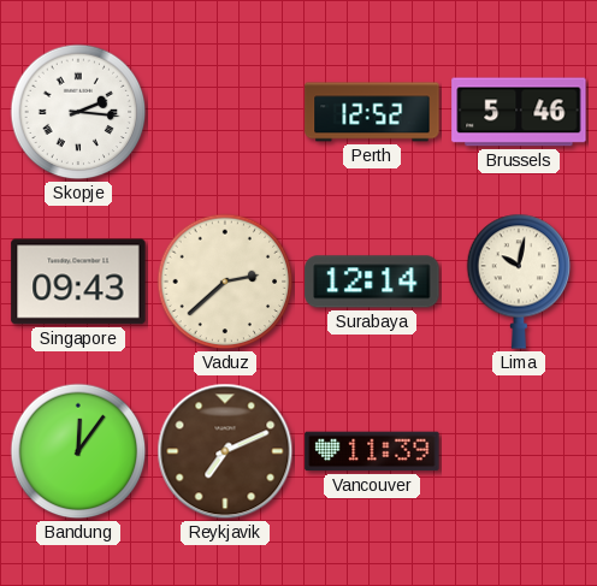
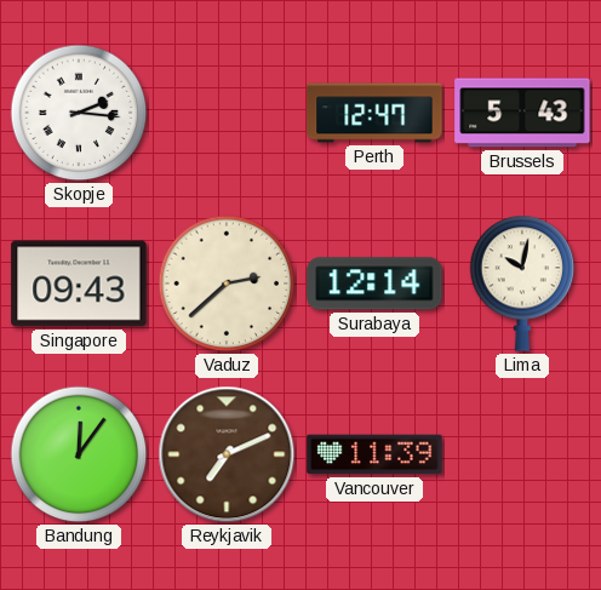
Perth: 12:52 -> 12:47
Brussels: 5:46 -> 5:43
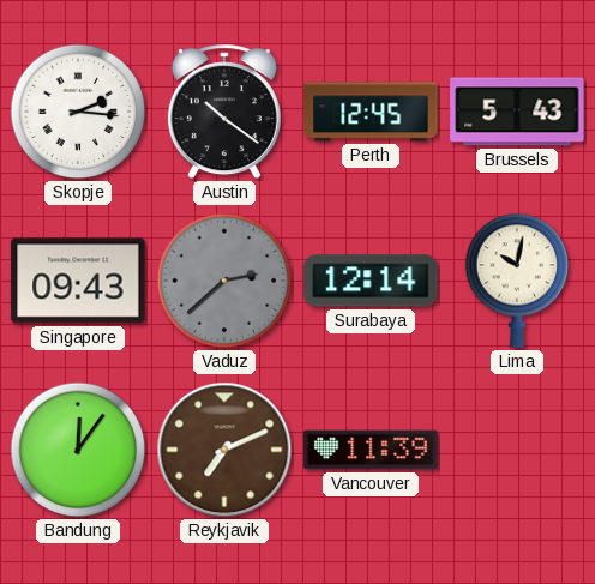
Austin: none -> 10:21
Perth: 12:47 -> 12:45
Vaduz dial: cream -> grey
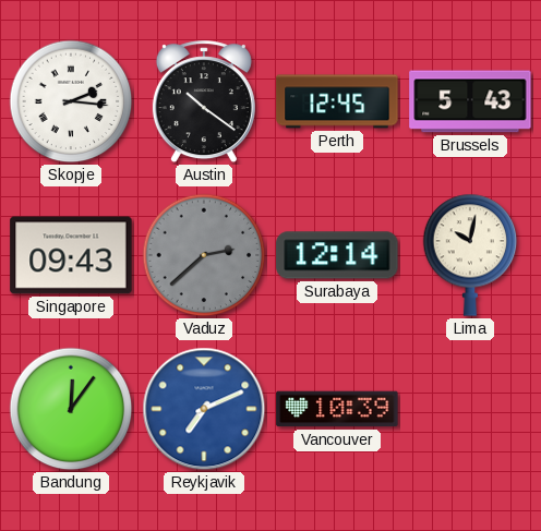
Reykjavik dial: brown -> blue
Vancouver: 11:39 -> 10:39
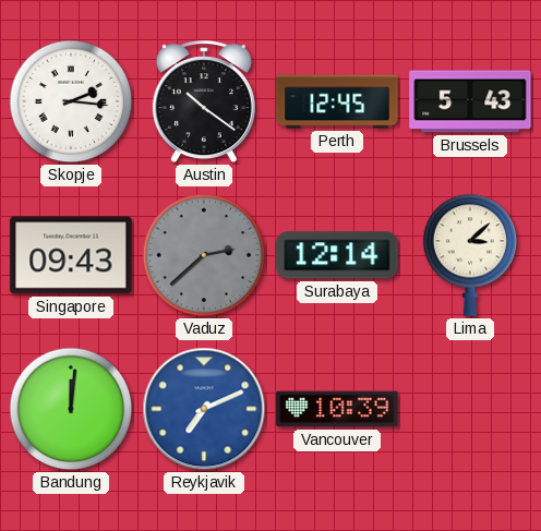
Lima: 10:02 -> 3:08
Bandung: 12:06 -> 12:01
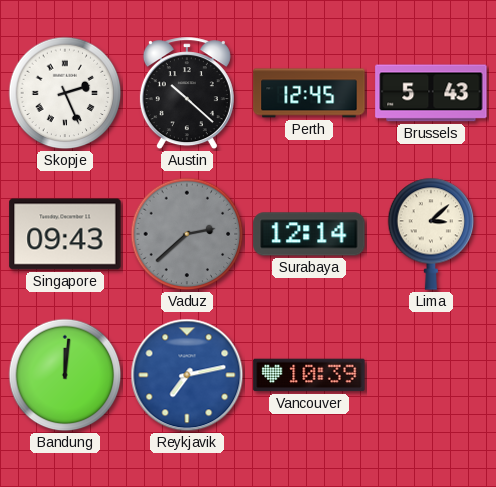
Skopje: 2:16 -> 2:26
Austin: 10:21 -> 10:22
Reykjavik: 7:11 -> 7:13
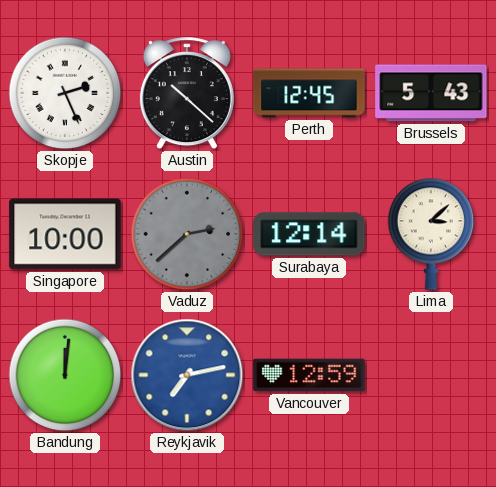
Singapore: 09:43 -> 10:00
Vancouver: 10:39 -> 12:59
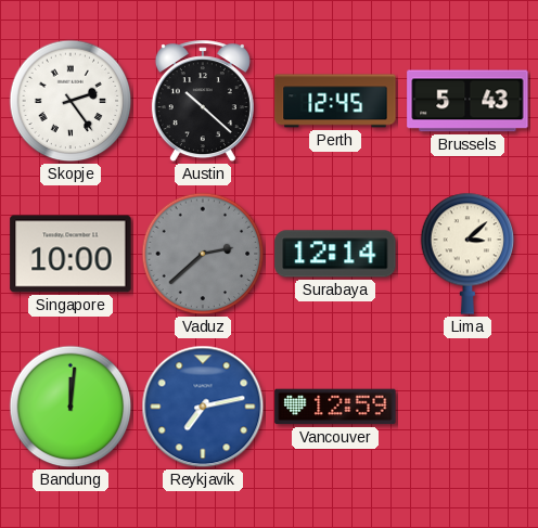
Skopje: 2:26 -> 2:24
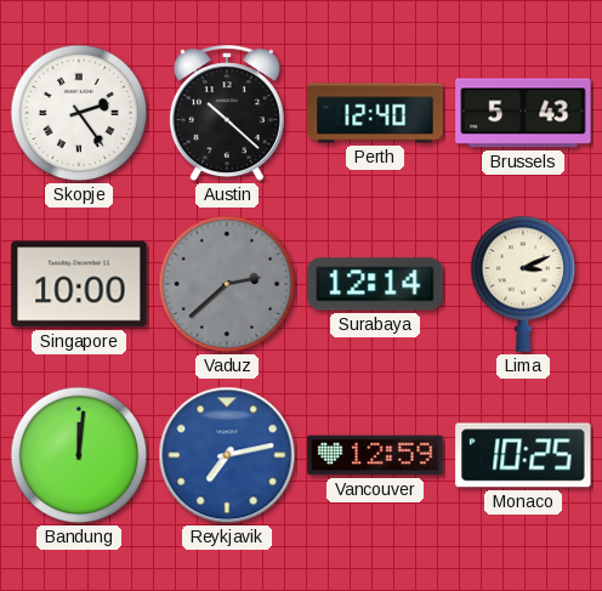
Perth: 12:45 -> 12:40
Lima: 3:08 -> 3:11
Monaco: none -> 10:25
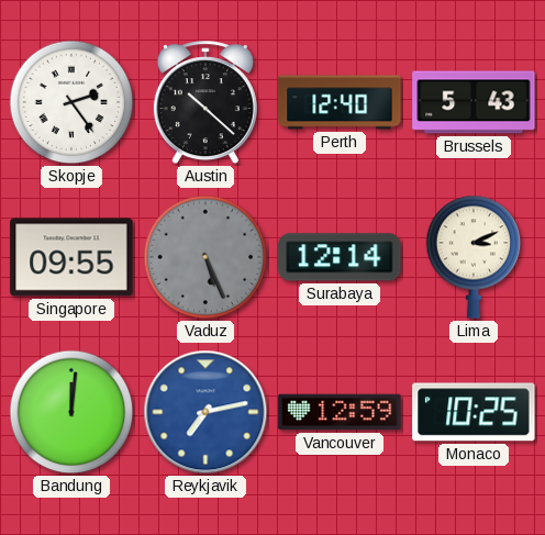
Singapore: 10:00 -> 09:55
Vaduz: 2:38 -> 5:26
